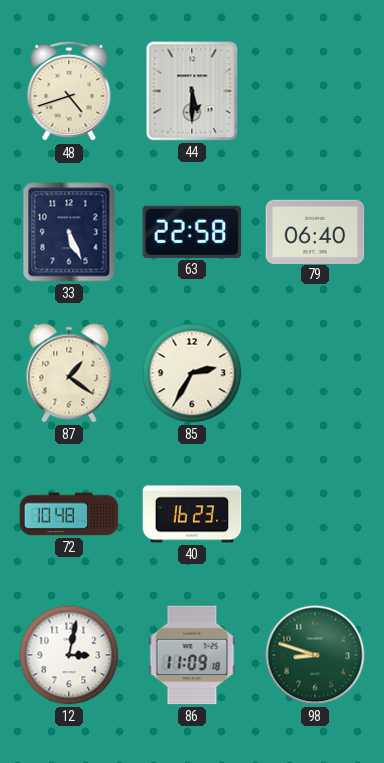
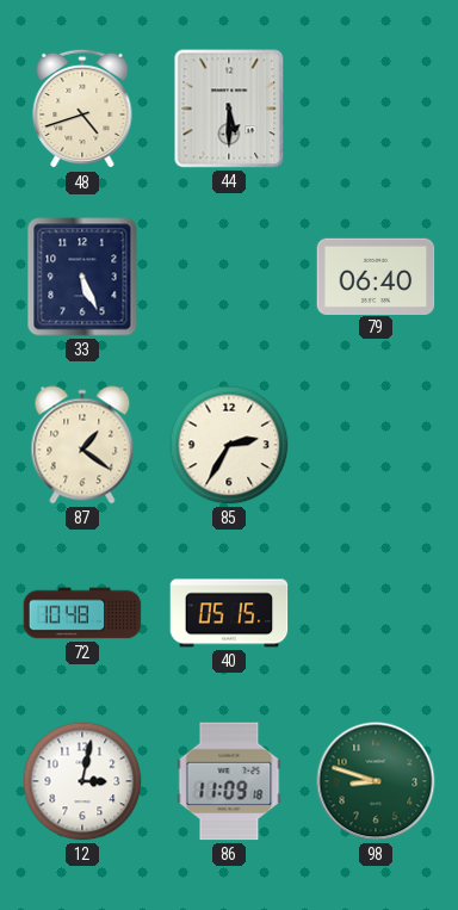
63: 22:58 -> none
40: 16:23 -> 05:15
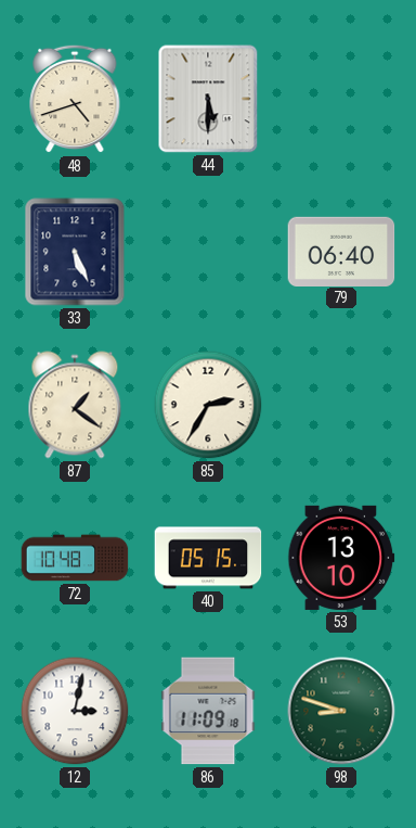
53: none -> 13:10
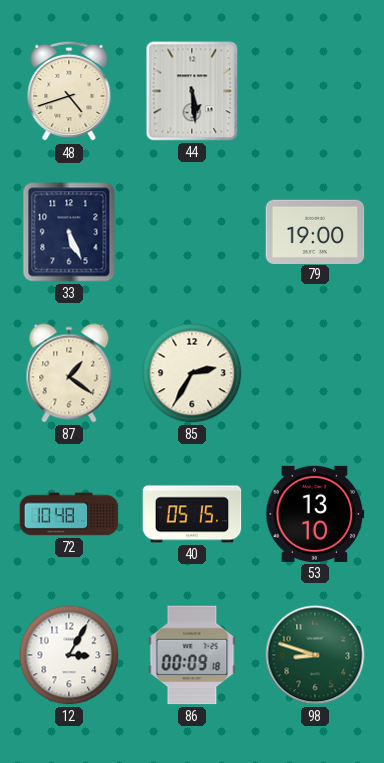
44: 5:30 -> 5:29
79: 06:40 -> 19:00
12: 3:02 -> 3:05
86: 11:09 -> 00:09
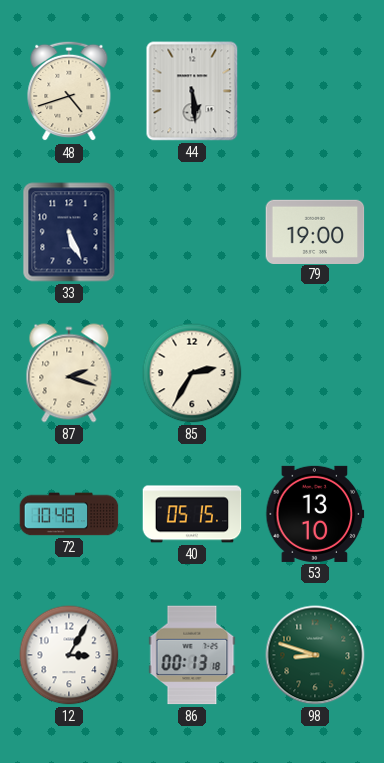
87: 1:21 -> 2:18
86: 00:09 -> 00:13
